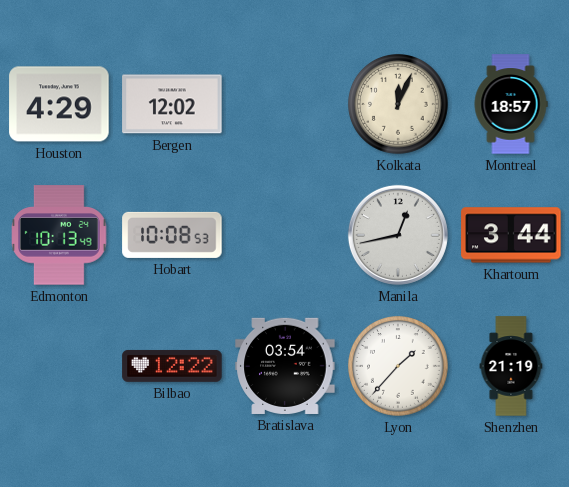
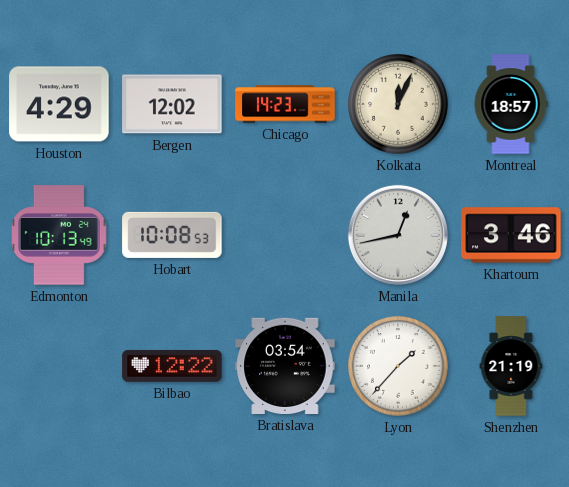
Chicago: none -> 14:23
Khartoum: 3:44 -> 3:46
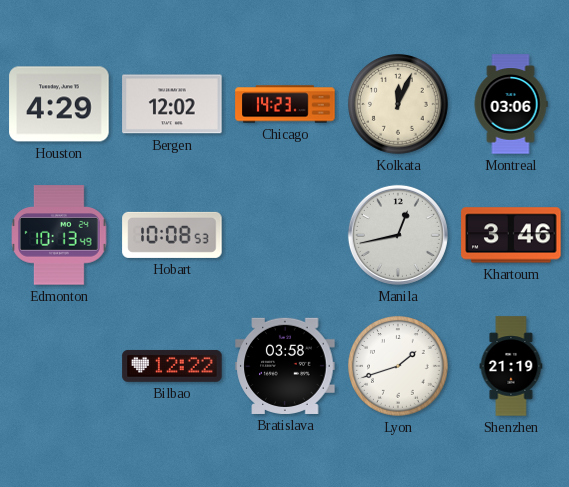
Montreal: 18:57 -> 03:06
Bratislava: 03:54 -> 03:58
Lyon: 1:37 -> 1:42
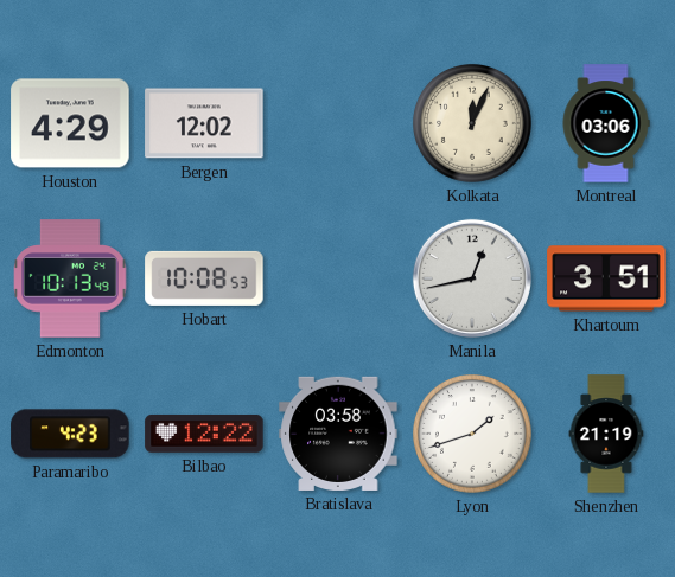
Chicago: 14:23 -> none
Khartoum: 3:46 -> 3:51
Paramaribo: none -> 4:23
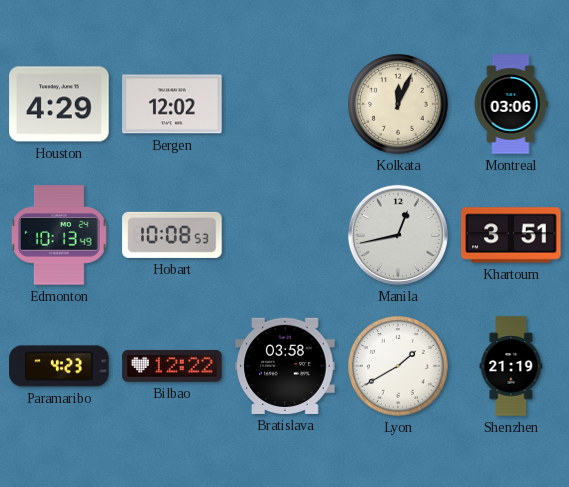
Lyon: 1:42 -> 1:40
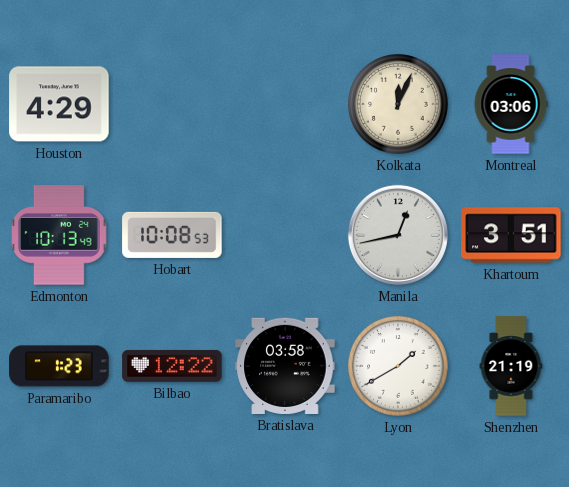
Bergen: 12:02 -> none
Paramaribo: 4:23 -> 1:23
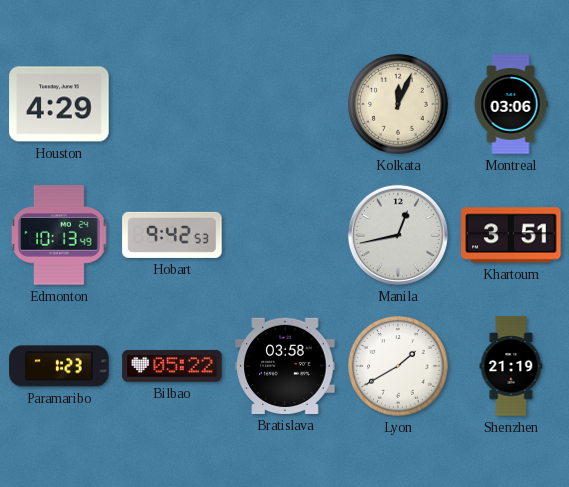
Hobart: 10:08 -> 9:42
Bilbao: 12:22 -> 05:22
